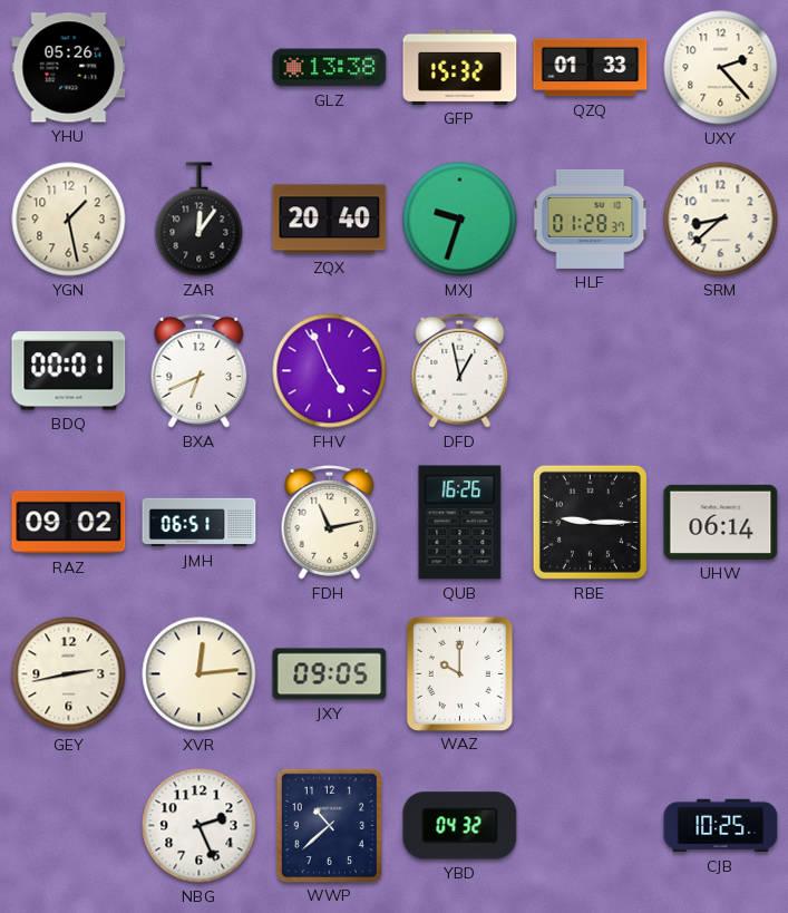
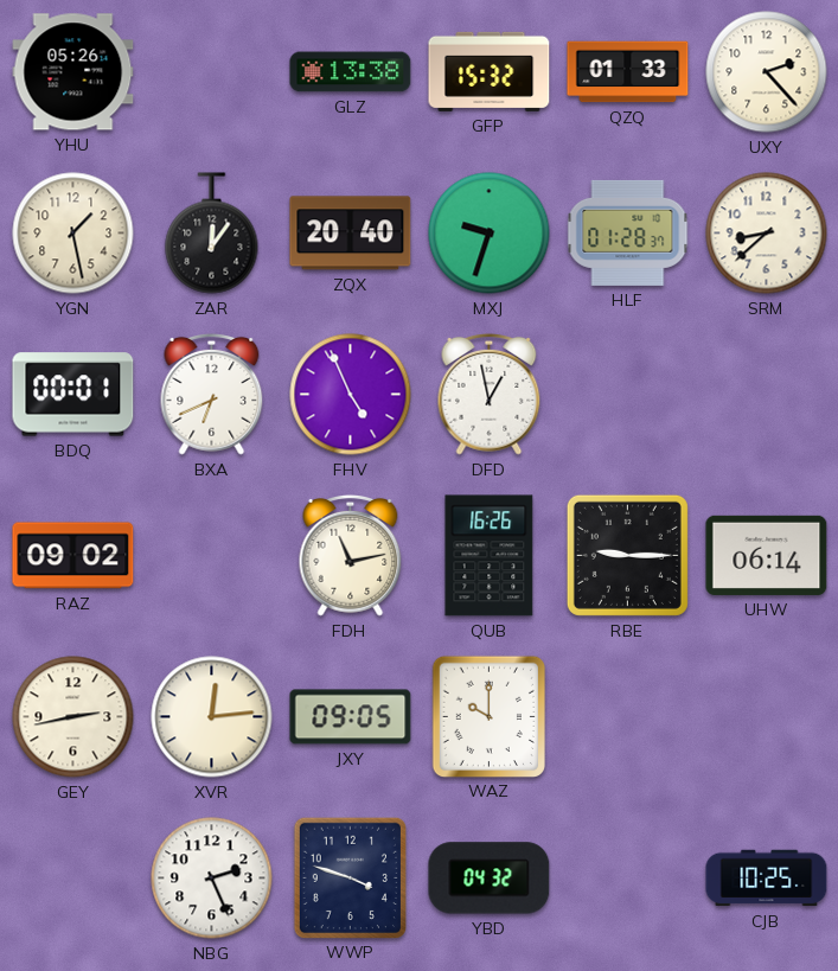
JMH: 06:51 -> none
WWP: 10:38 -> 3:48
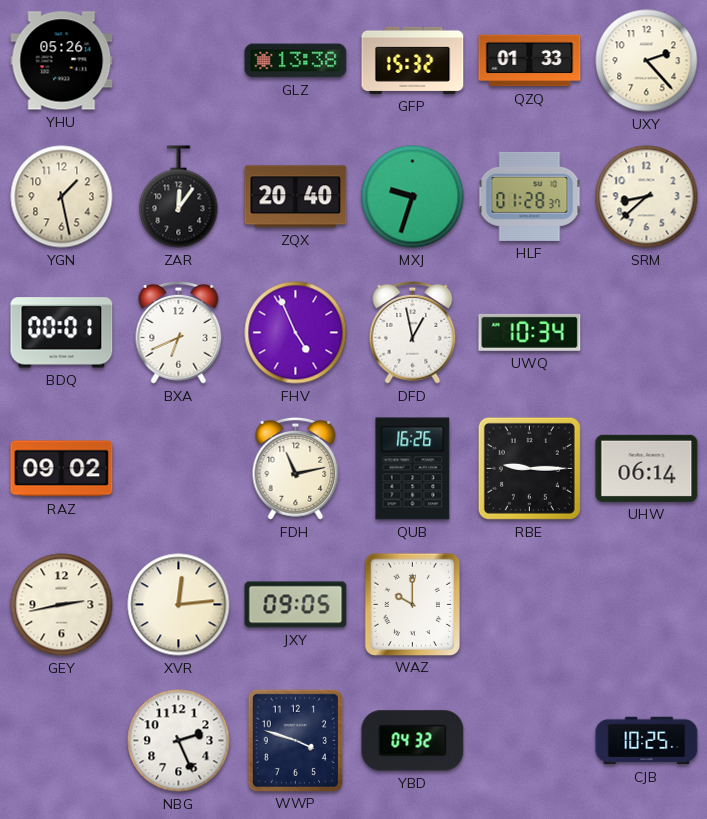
UWQ: none -> 10:34
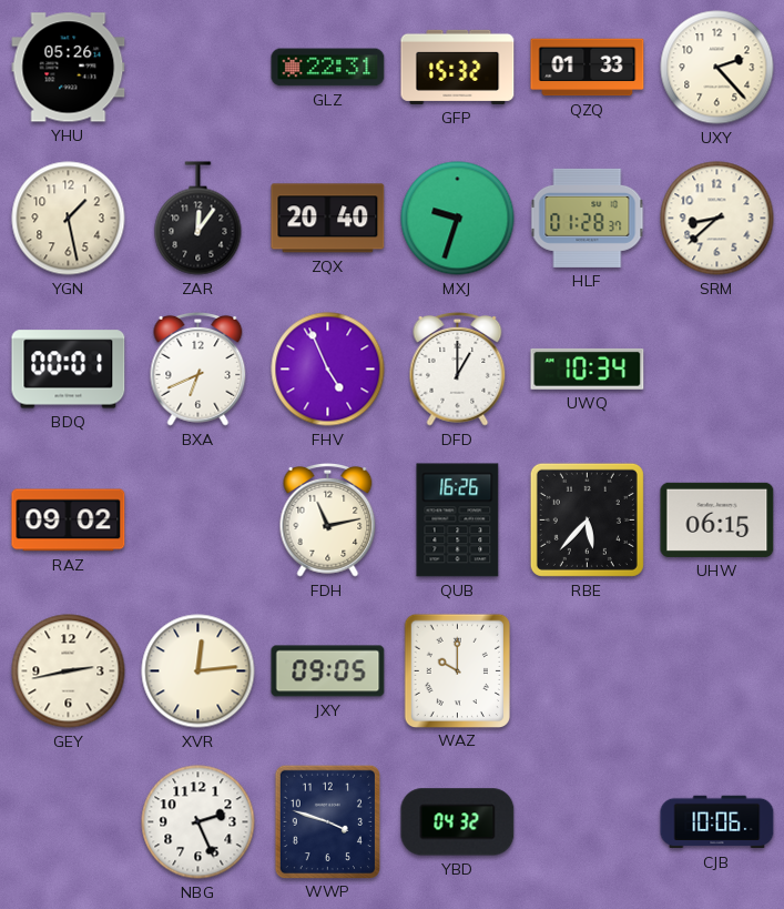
GLZ: 13:38 -> 22:31
DFD: 12:58 -> 1:00
RBE: 9:15 -> 5:37
UHW: 06:14 -> 06:15
CJB: 10:25 -> 10:06
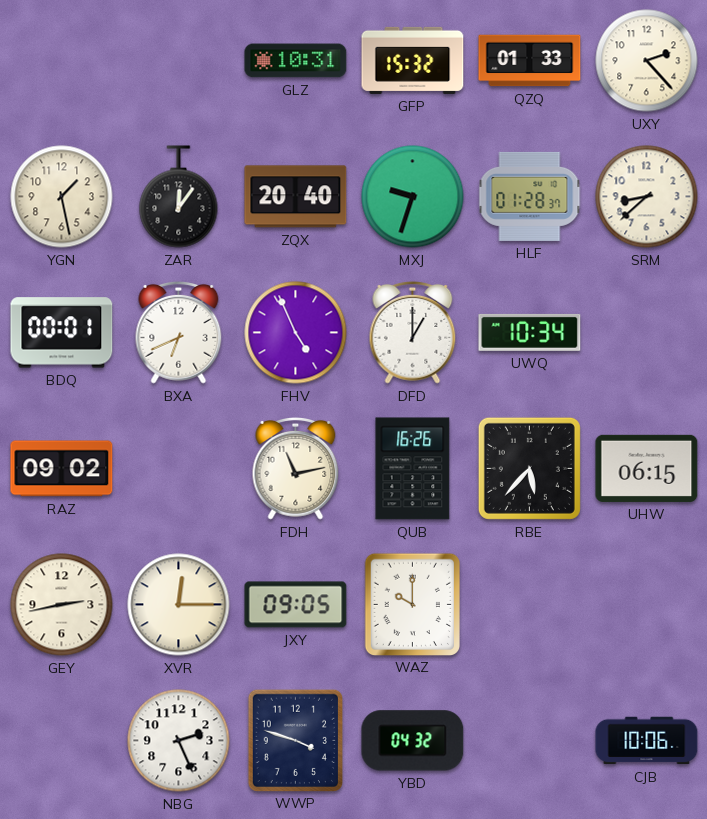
YHU: 05:26 -> none
GLZ: 22:31 -> 10:31
XVR: 12:14 -> 12:15
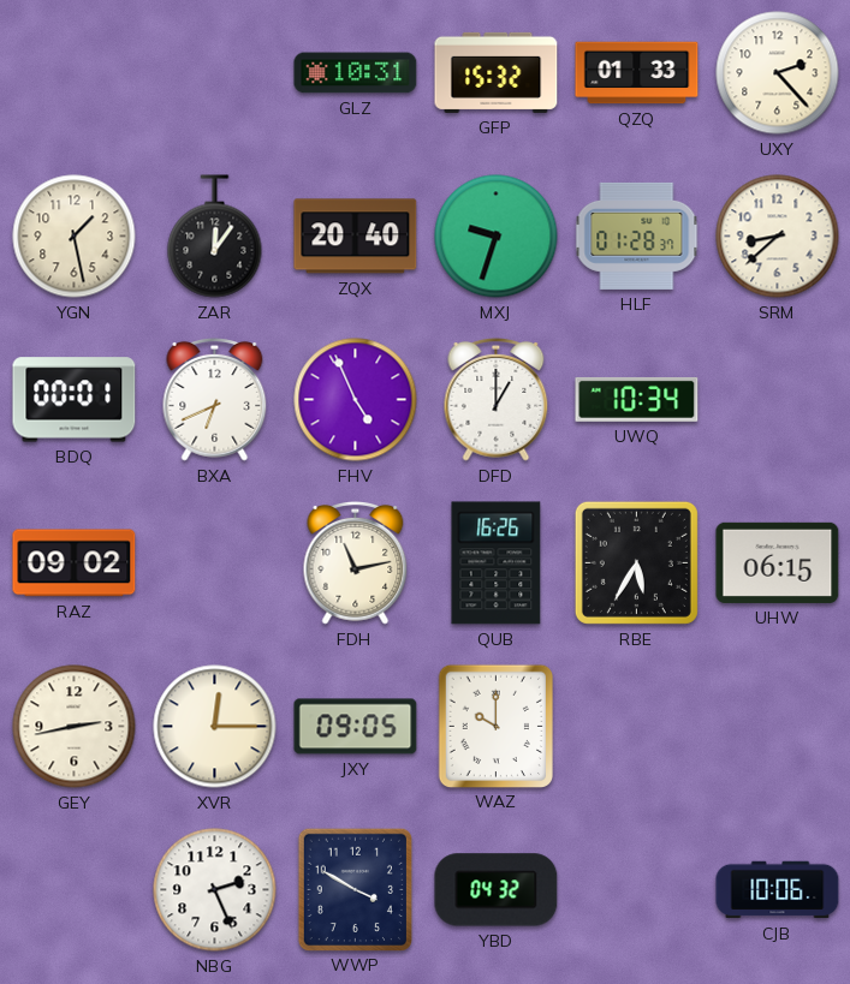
RBE: 5:37 -> 5:35
WWP: 3:48 -> 3:50
